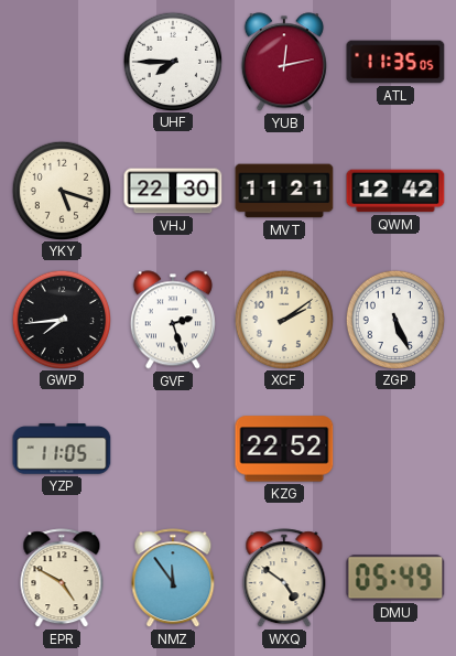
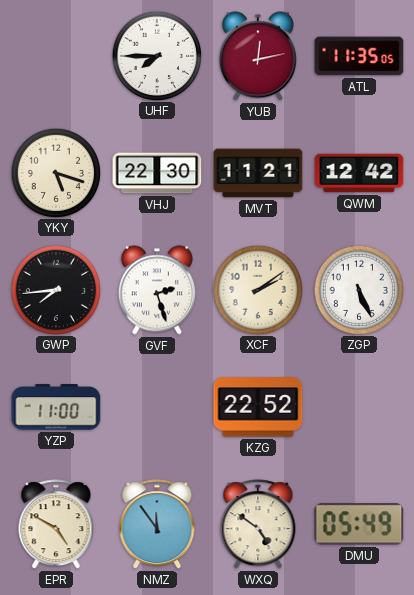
YZP: 11:05 -> 11:00
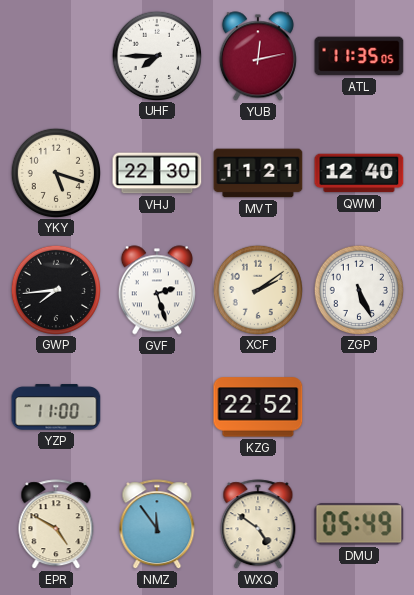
QWM: 12:42 -> 12:40
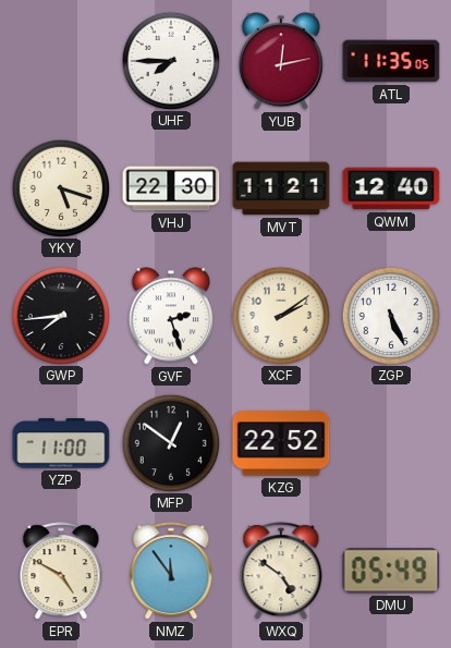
MFP: none -> 12:51
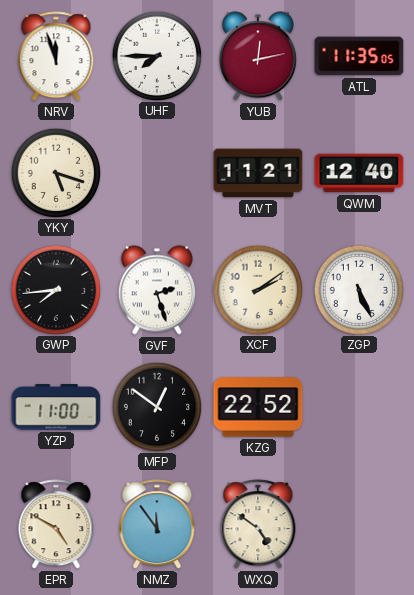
NRV: none -> 11:57
VHJ: 22:30 -> none
DMU: 05:49 -> none
